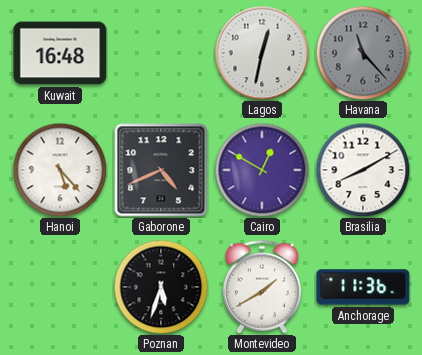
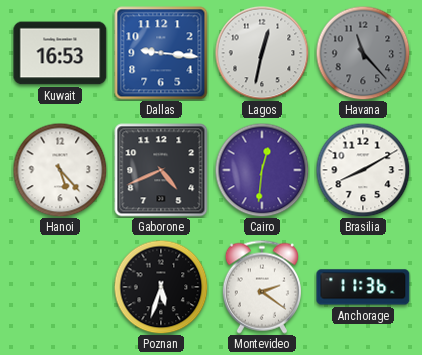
Kuwait: 16:48 -> 16:53
Dallas: none -> 9:16
Cairo: 12:50 -> 12:31
Montevideo: 1:40 -> 2:21
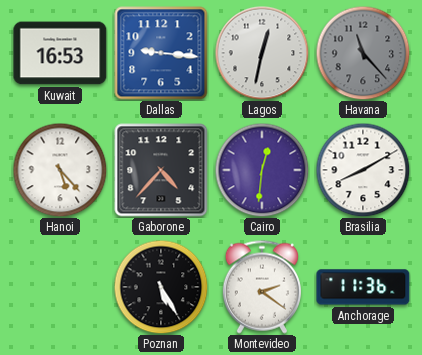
Gaborone: 4:41 -> 4:37
Poznan: 5:33 -> 5:25
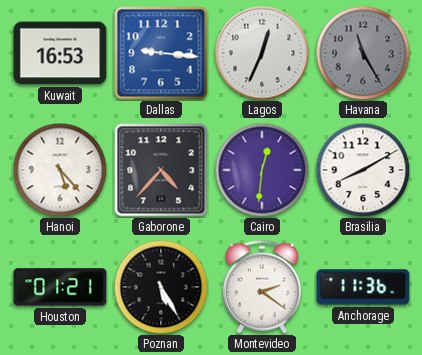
Lagos: 12:32 -> 12:34
Havana: 11:23 -> 11:25
Houston: none -> 01:21
